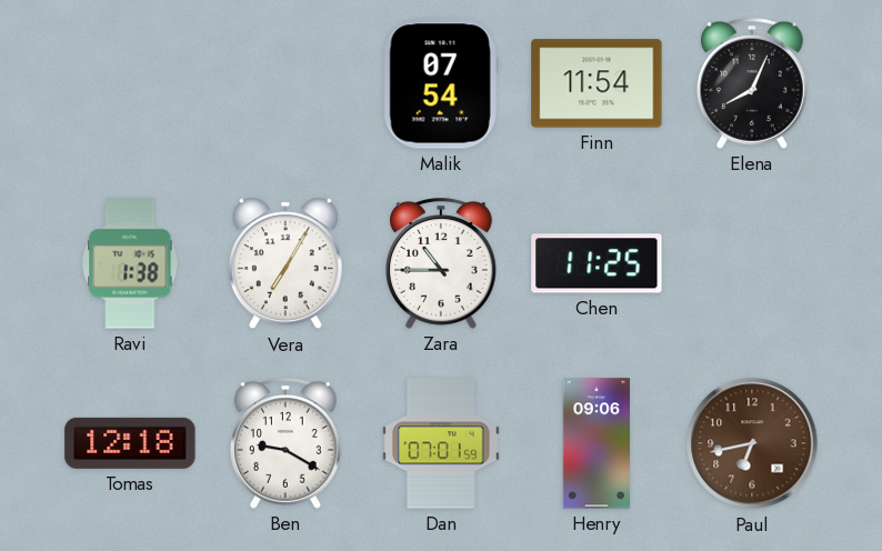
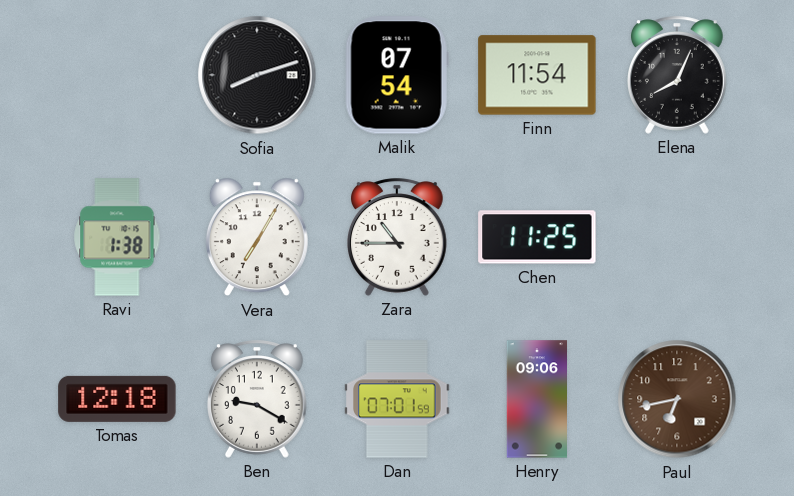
Sofia: none -> 8:12
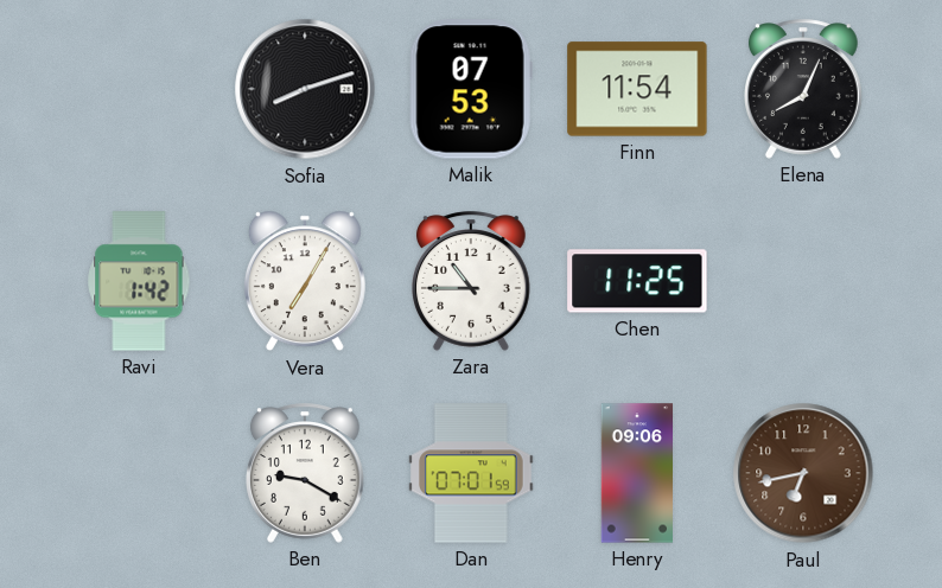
Malik: 07:54 -> 07:53
Ravi: 1:38 -> 1:42
Tomas: 12:18 -> none
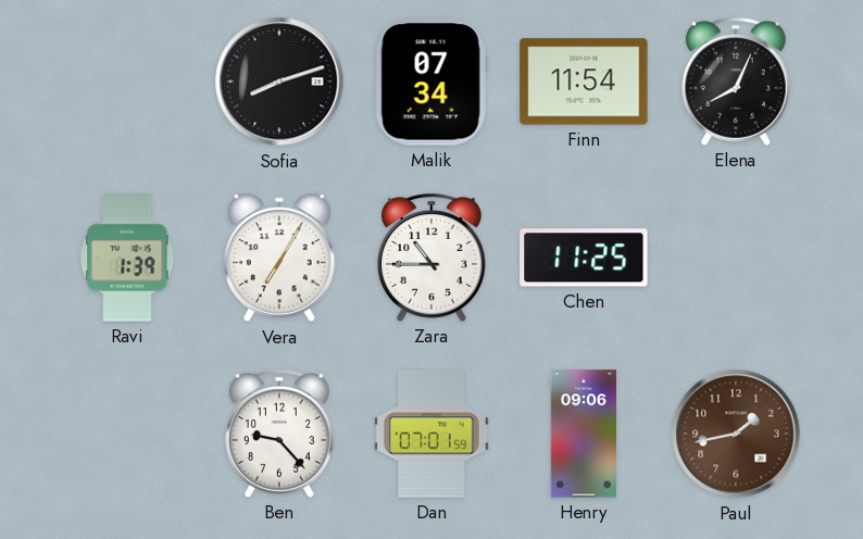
Malik: 07:53 -> 07:34
Ravi: 1:42 -> 1:39
Ben: 9:20 -> 9:23
Paul: 6:43 -> 1:43
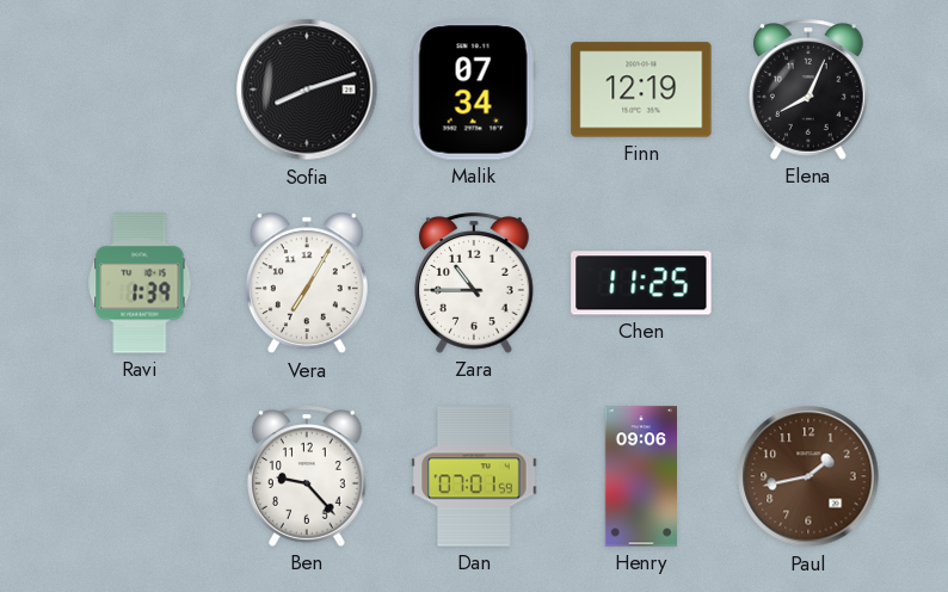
Finn: 11:54 -> 12:19
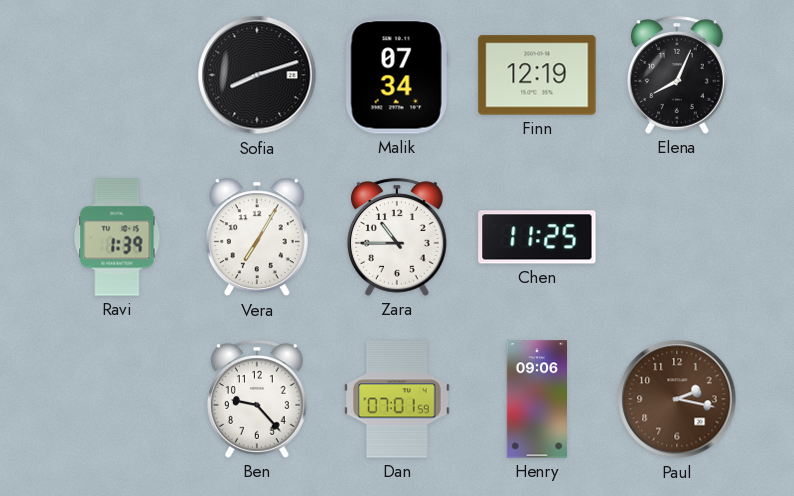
Paul: 1:43 -> 2:17
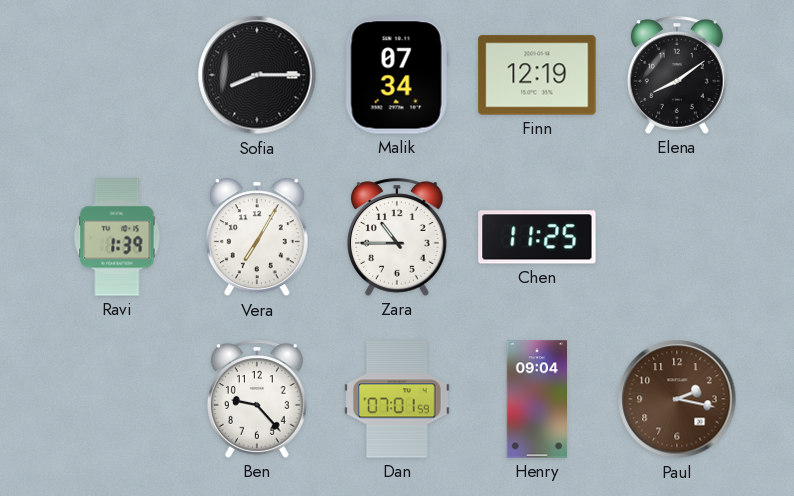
Sofia: 8:12 -> 8:15
Elena: 8:04 -> 8:09
Henry: 09:06 -> 09:04
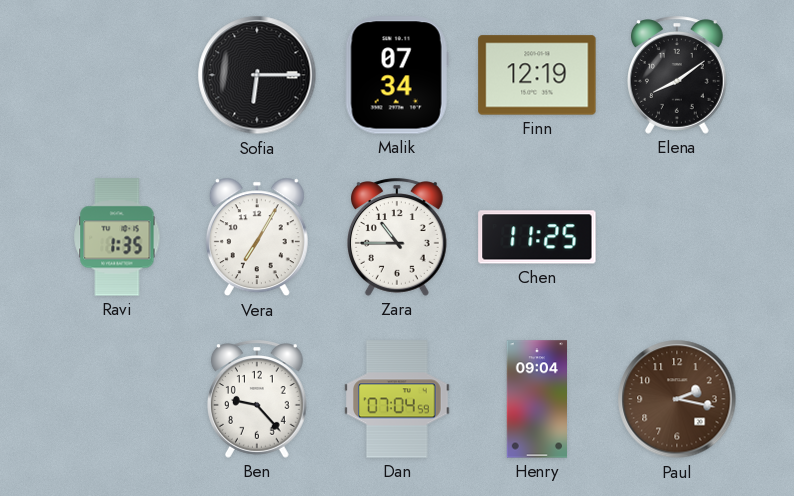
Sofia: 8:15 -> 6:15
Ravi: 1:39 -> 1:35
Dan: 07:01 -> 07:04
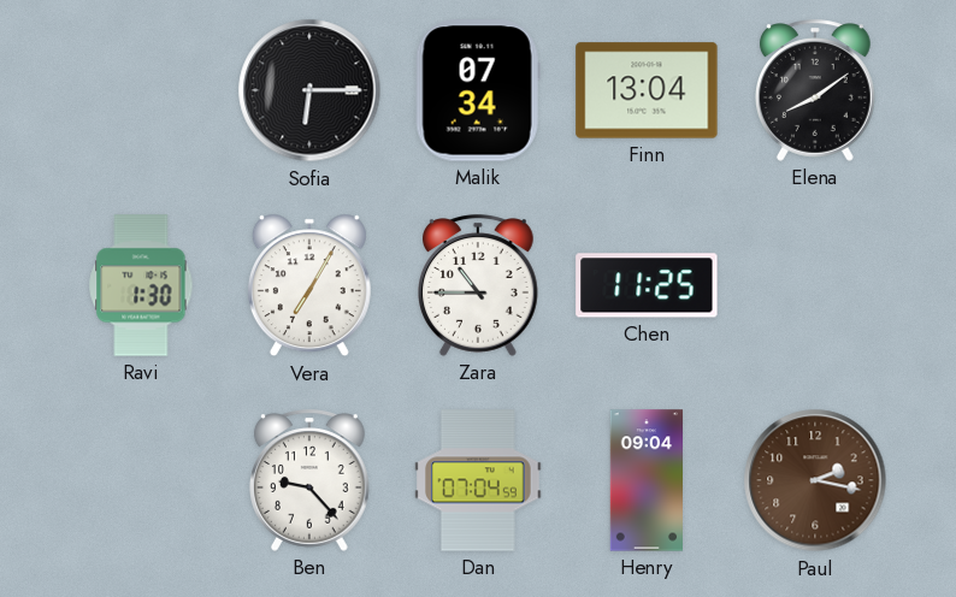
Finn: 12:19 -> 13:04
Ravi: 1:35 -> 1:30
